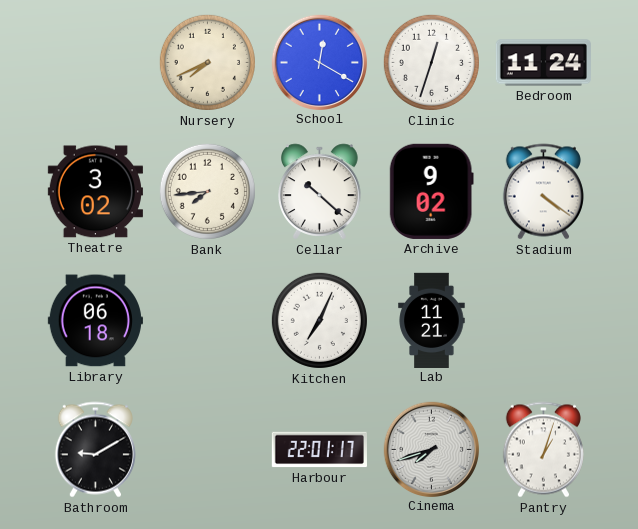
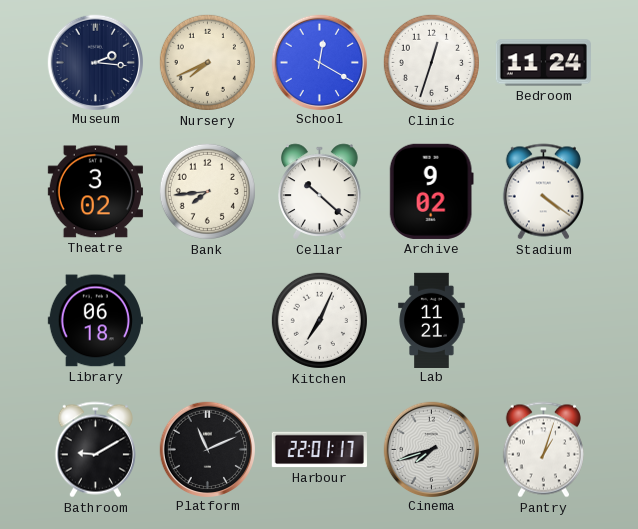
Museum: none -> 2:16
Platform: none -> 11:11
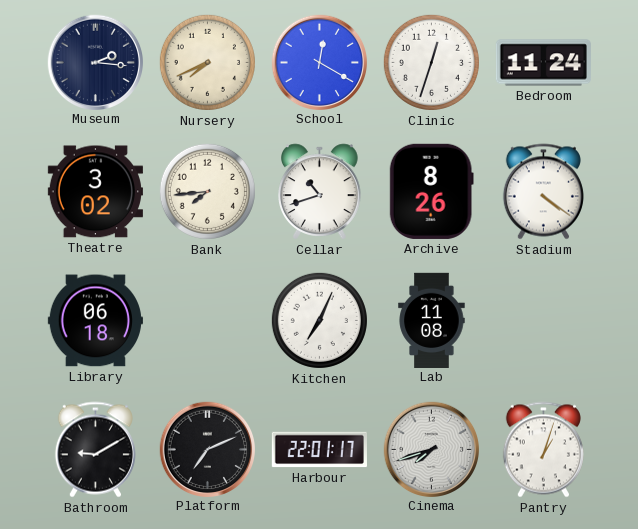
Cellar: 10:22 -> 10:42
Archive: 9:02 -> 8:26
Lab: 11:21 -> 11:08
Platform: 11:11 -> 7:11
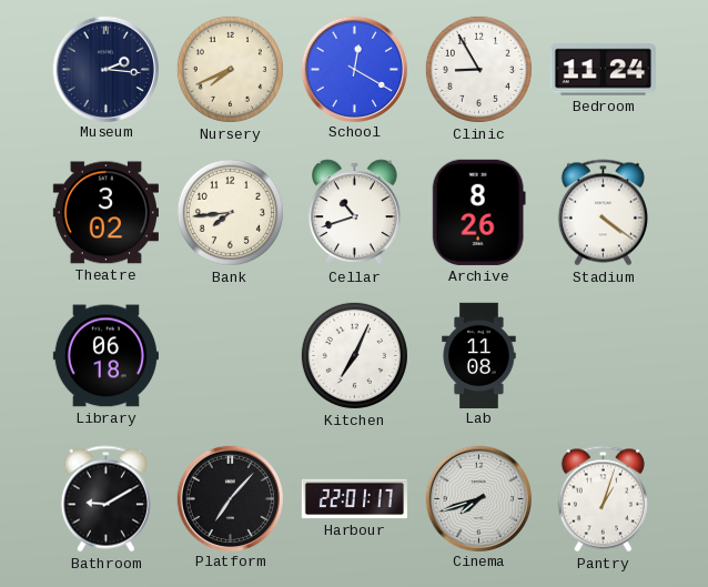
Clinic: 12:33 -> 8:55
Platform: 7:11 -> 7:07
